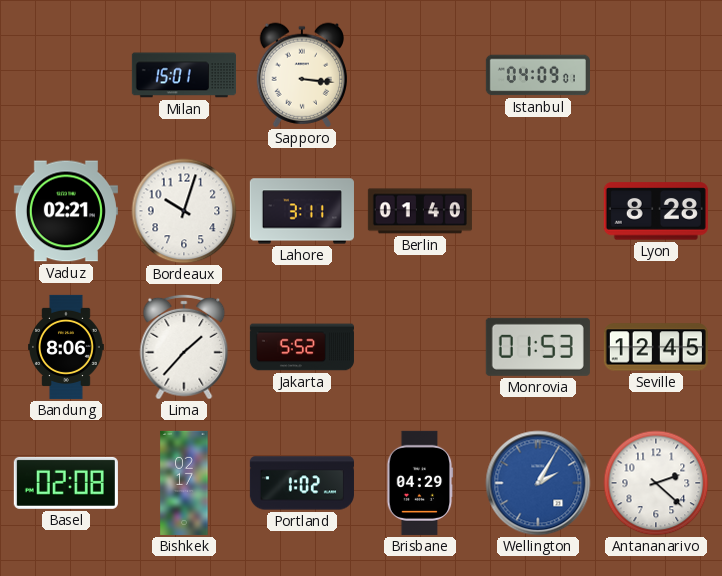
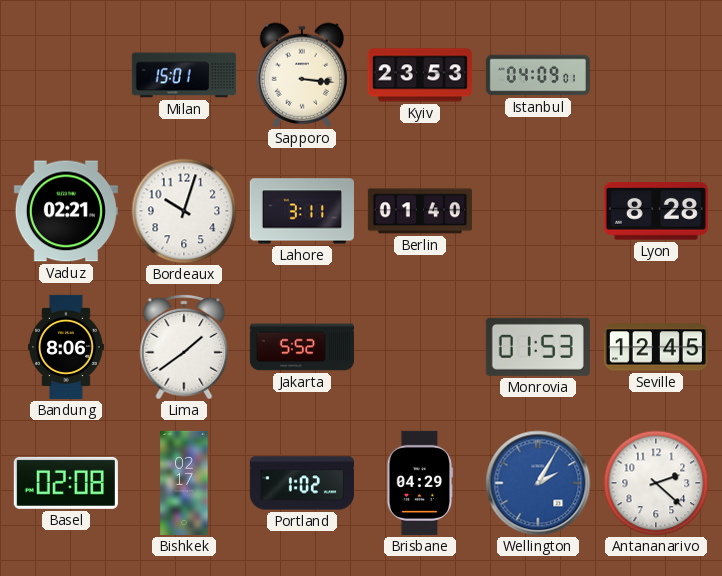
Kyiv: none -> 23:53
Lima: 1:37 -> 1:39
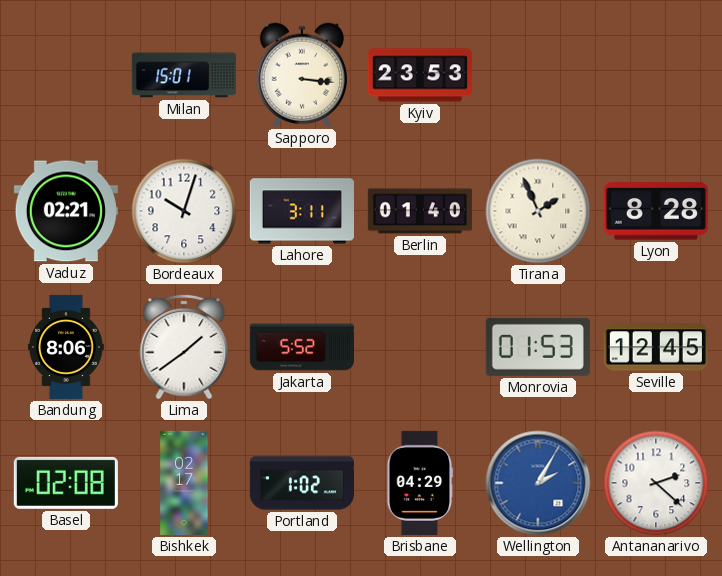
Istanbul: 04:09 -> none
Tirana: none -> 1:56
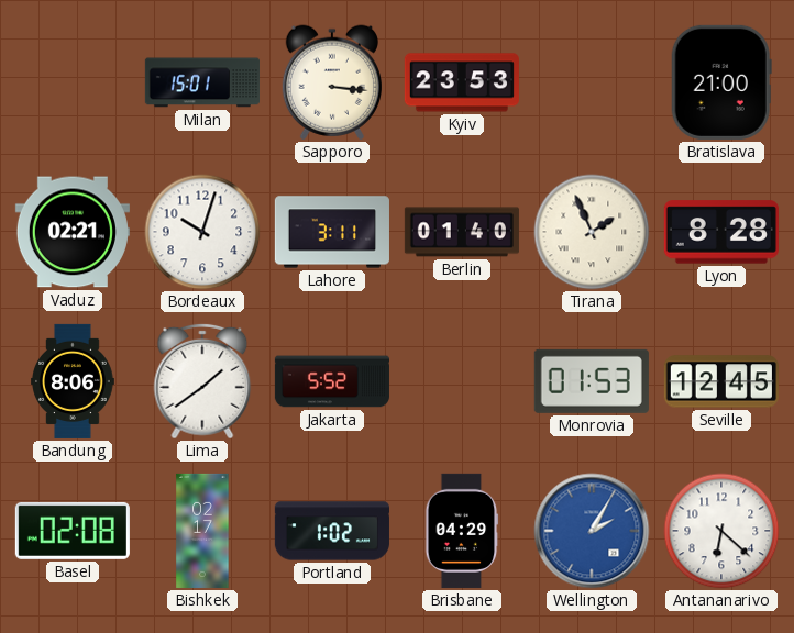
Bratislava: none -> 21:00
Antananarivo: 2:22 -> 6:22
